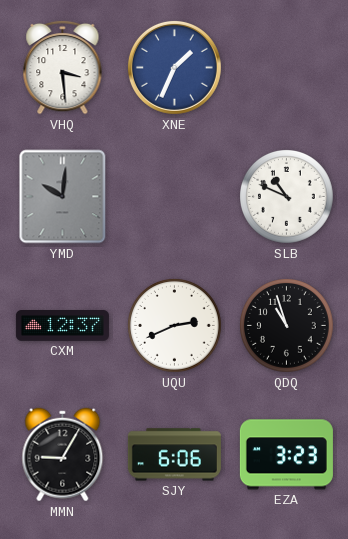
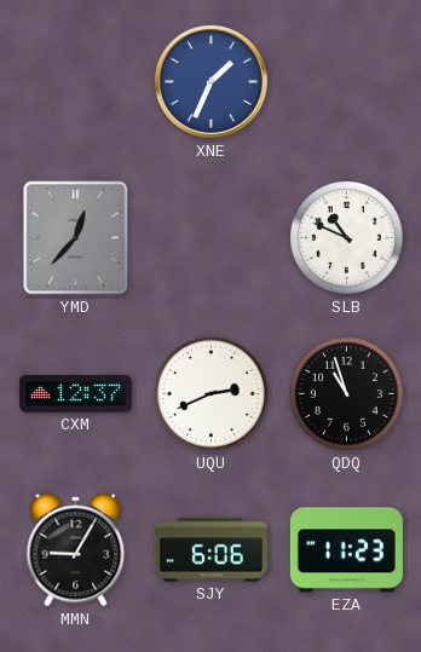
VHQ: 3:29 -> none
YMD: 10:01 -> 12:37
EZA: 3:23 -> 11:23
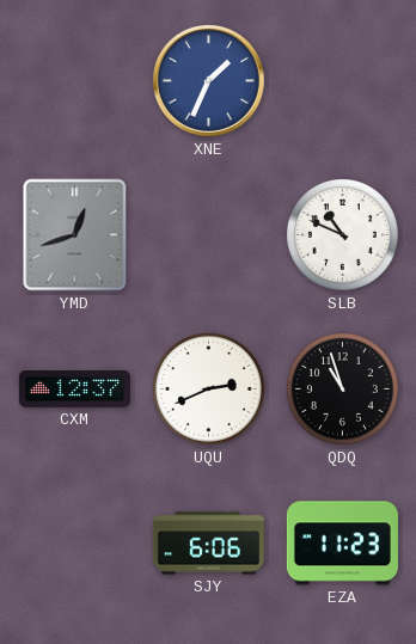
YMD: 12:37 -> 12:42
MMN: 9:05 -> none
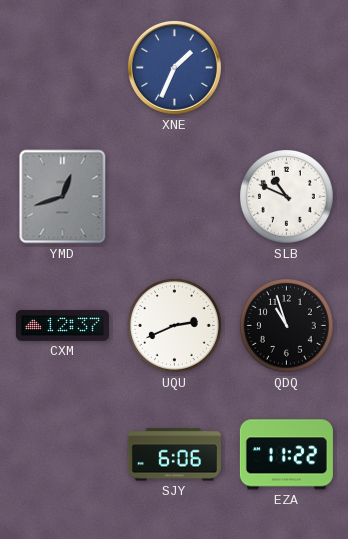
EZA: 11:23 -> 11:22
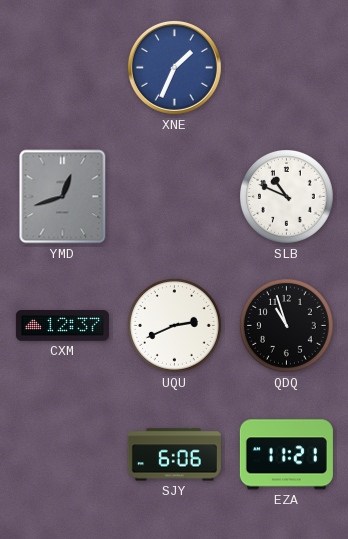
EZA: 11:22 -> 11:21
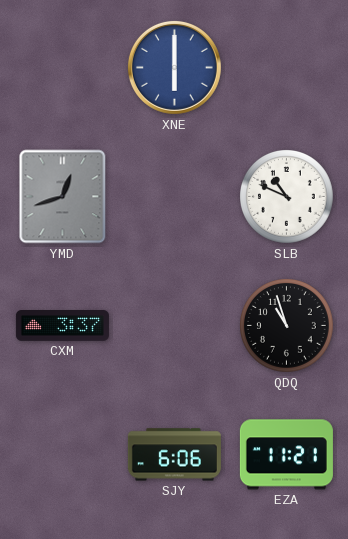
XNE: 1:34 -> 6:00
CXM: 12:37 -> 3:37
UQU: 2:41 -> none
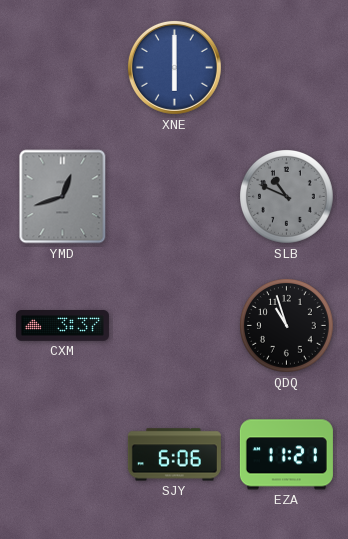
SLB dial: white -> grey
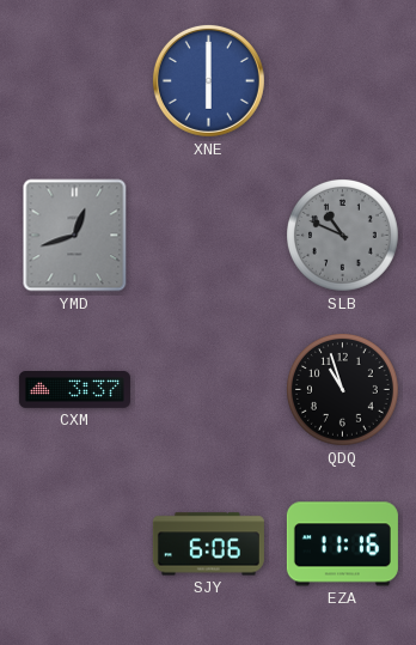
EZA: 11:21 -> 11:16
